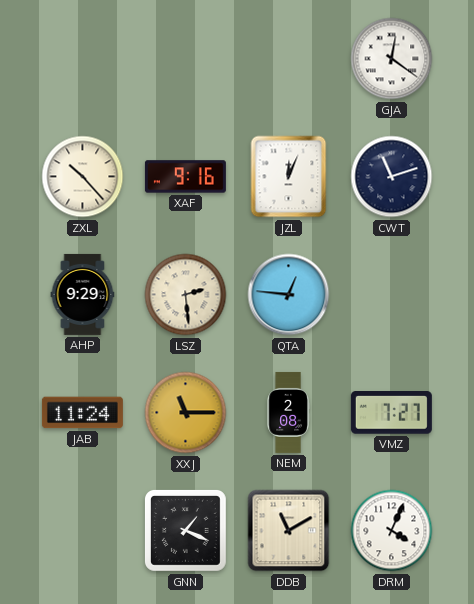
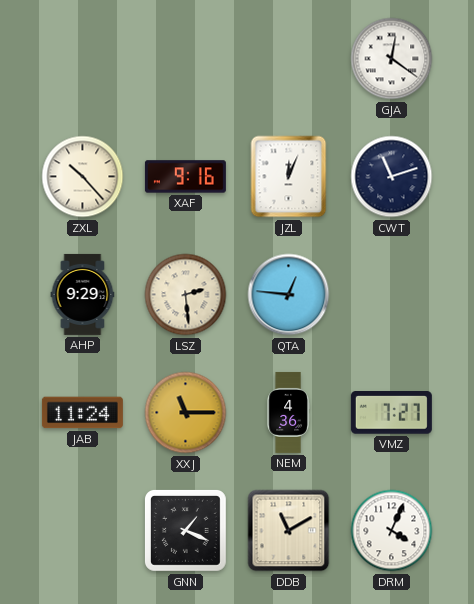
NEM: 2:08 -> 4:36
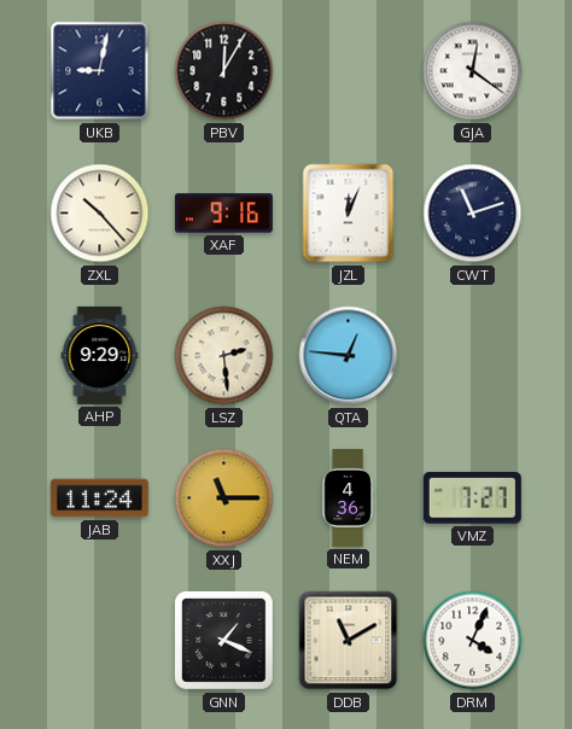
UKB: none -> 9:02
PBV: none -> 12:05
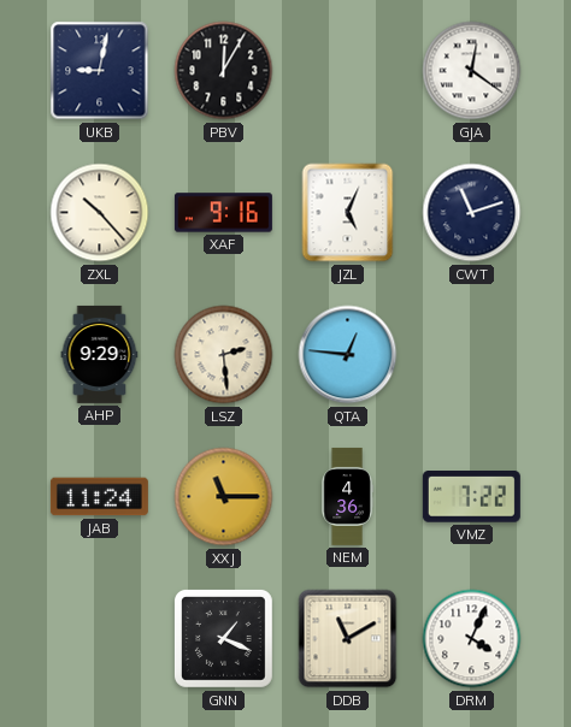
JZL: 12:04 -> 5:04
VMZ: 7:27 -> 7:22
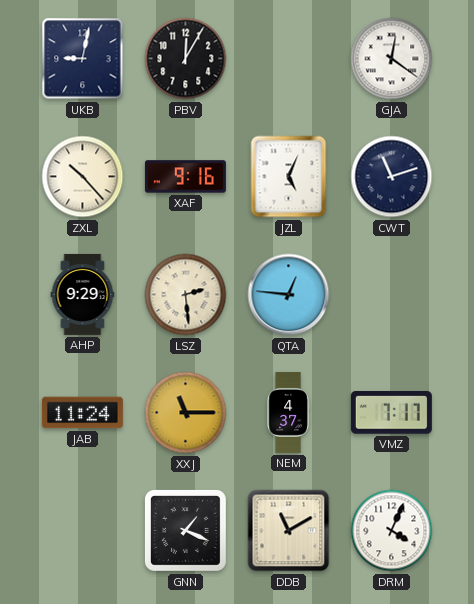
NEM: 4:36 -> 4:37
VMZ: 7:22 -> 7:17
